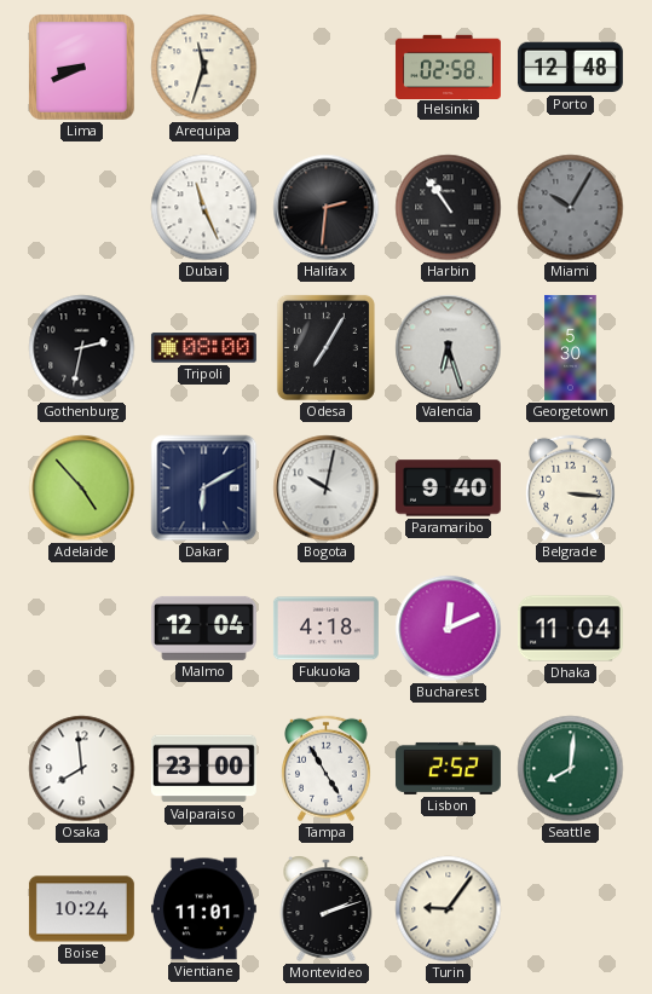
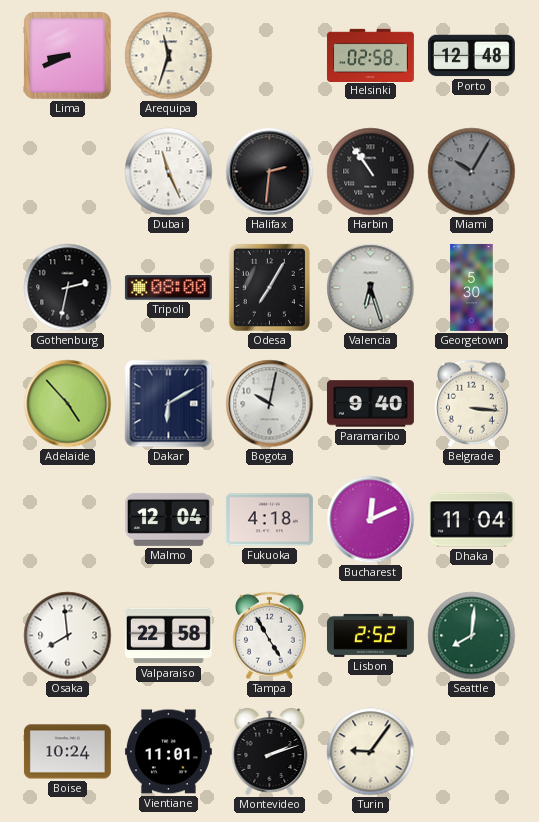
Valparaiso: 23:00 -> 22:58
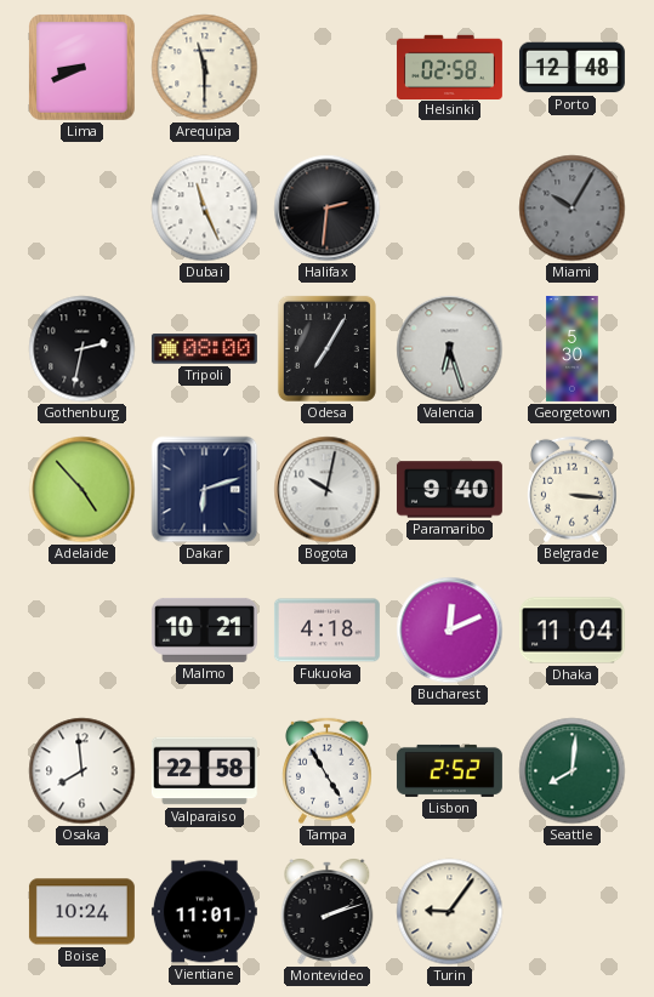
Arequipa: 11:33 -> 11:30
Harbin: 10:54 -> none
Dakar: 6:10 -> 6:12
Malmo: 12:04 -> 10:21
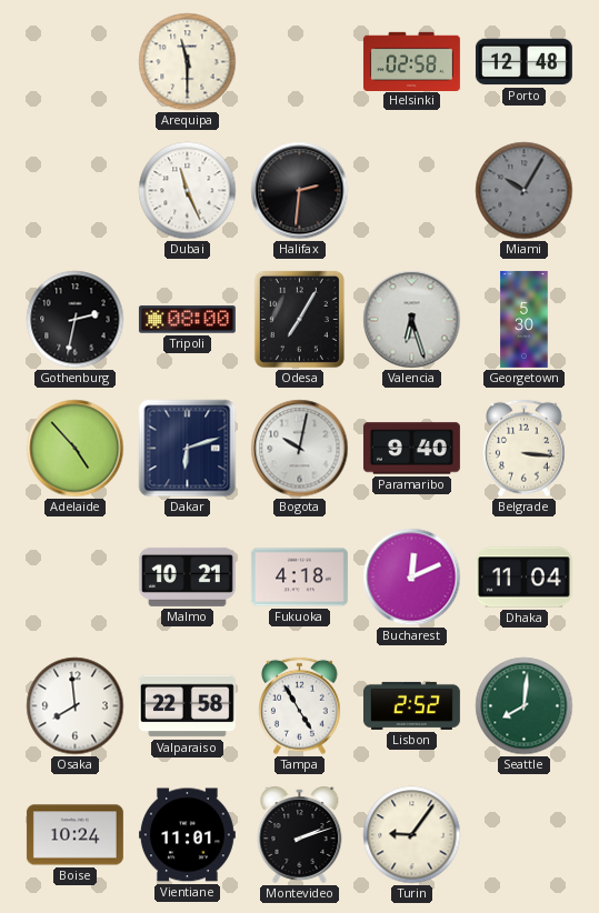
Lima: 8:41 -> none
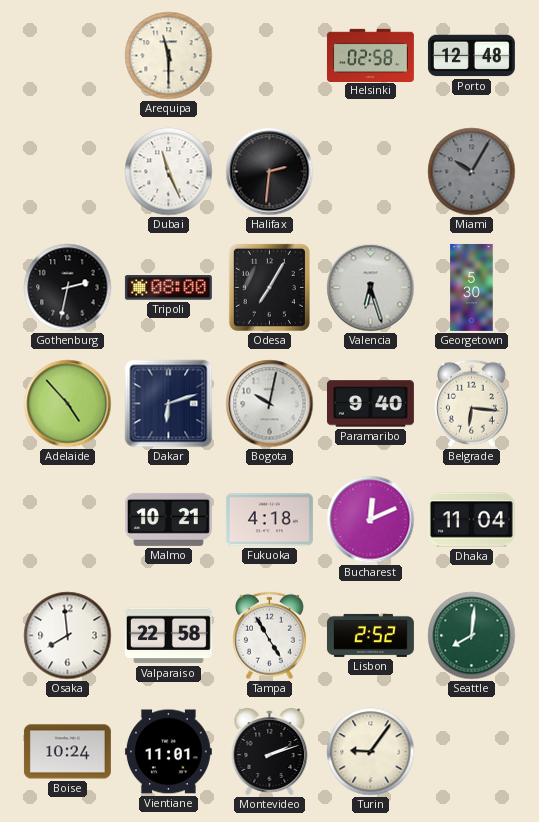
Belgrade: 3:16 -> 6:16
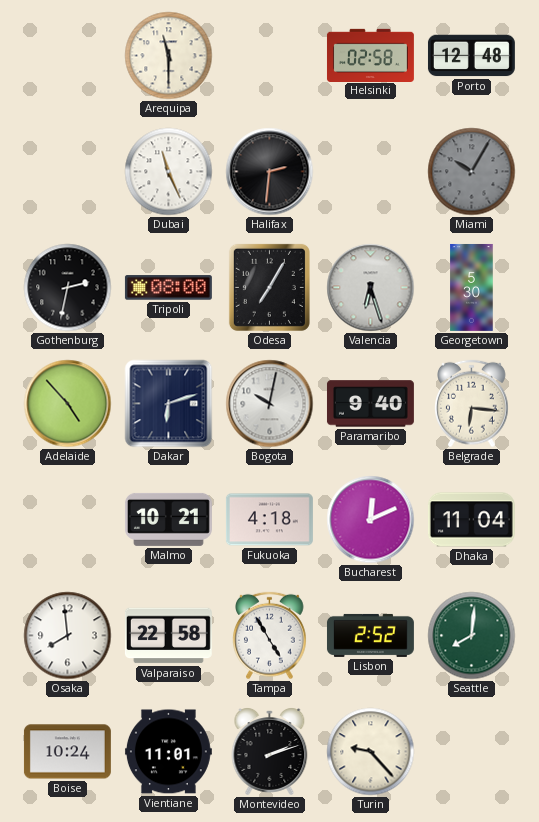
Turin: 9:06 -> 9:23
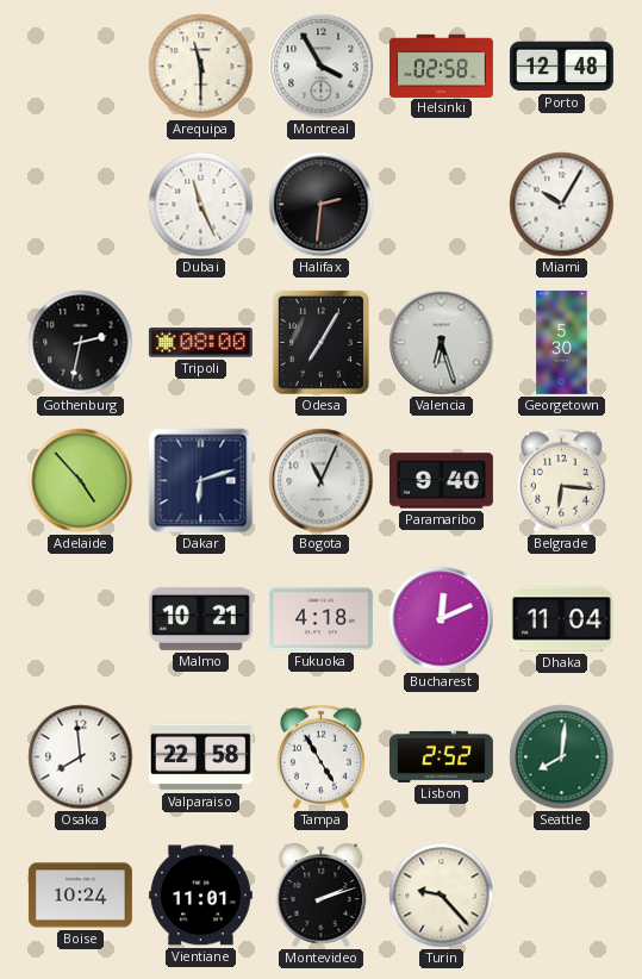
Montreal: none -> 3:55
Miami dial: grey -> white
Bogota: 10:02 -> 11:04
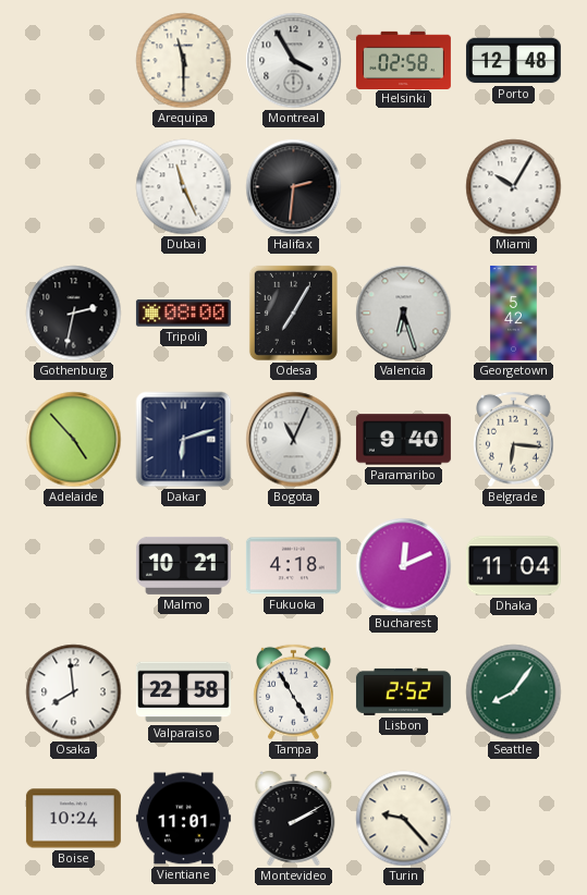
Georgetown: 5:30 -> 5:42
Seattle: 8:01 -> 8:06
Montevideo: 2:12 -> 2:10
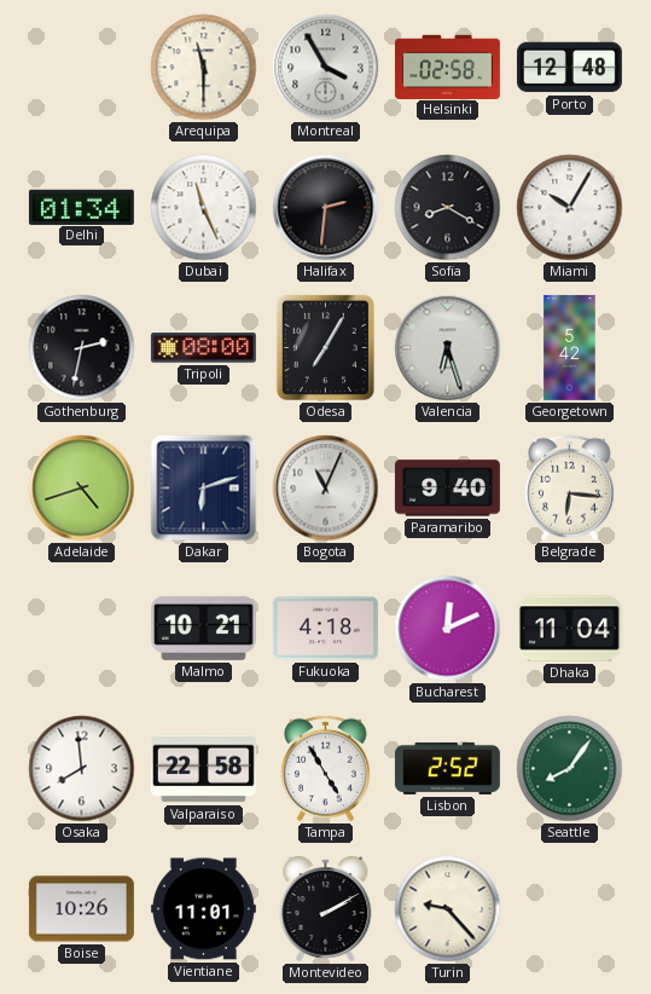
Delhi: none -> 01:34
Sofia: none -> 8:20
Adelaide: 4:53 -> 4:42
Boise: 10:24 -> 10:26
